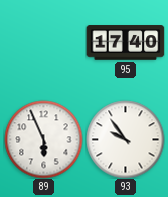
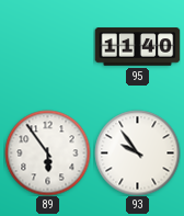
95: 17:40 -> 11:40
89: 5:56 -> 5:54
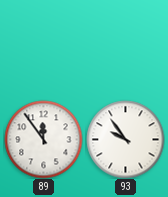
95: 11:40 -> none
89: 5:54 -> 11:54
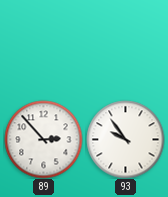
89: 11:54 -> 2:53
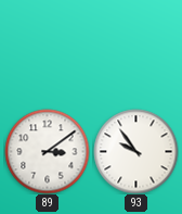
89: 2:53 -> 3:09
